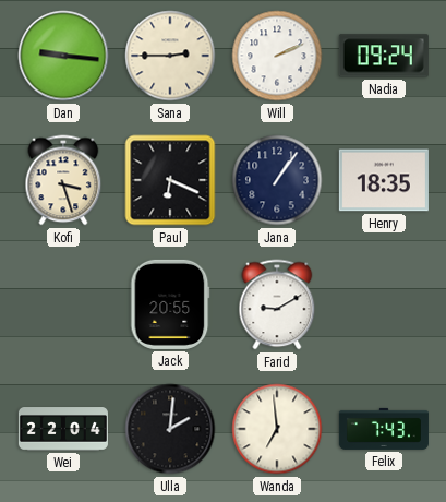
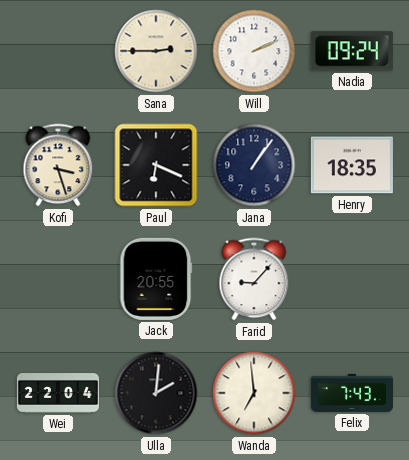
Dan: 9:16 -> none
Farid: 9:10 -> 9:07
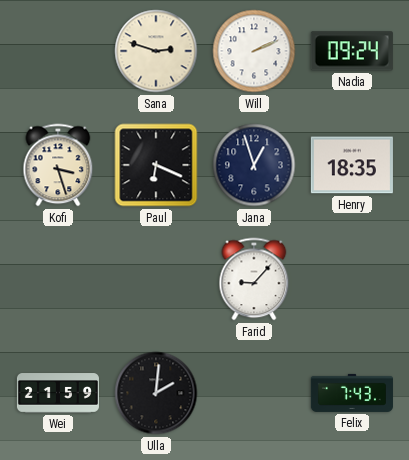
Sana: 2:45 -> 2:48
Jana: 1:06 -> 12:57
Jack: 20:55 -> none
Wei: 22:04 -> 21:59
Wanda: 6:59 -> none
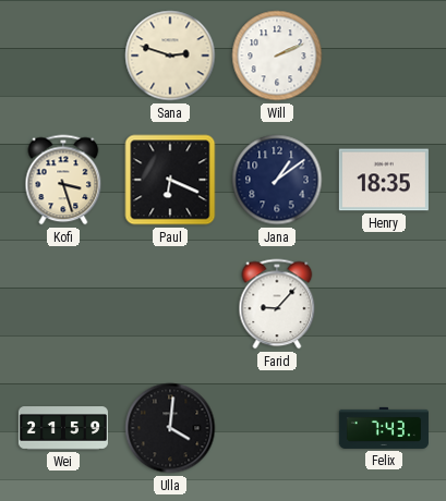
Nadia: 09:24 -> none
Jana: 12:57 -> 1:09
Ulla: 2:01 -> 4:01
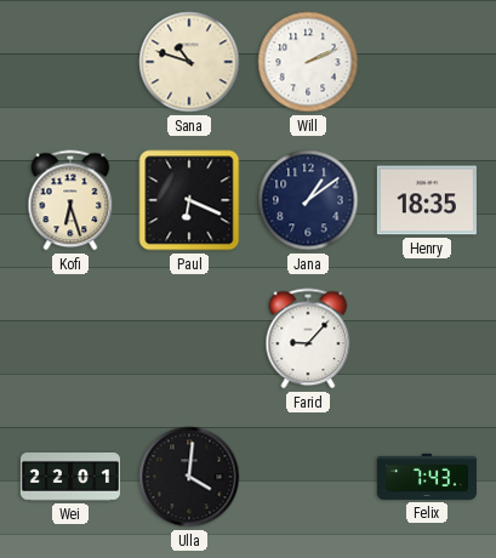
Sana: 2:48 -> 10:48
Kofi: 3:27 -> 6:27
Wei: 21:59 -> 22:01
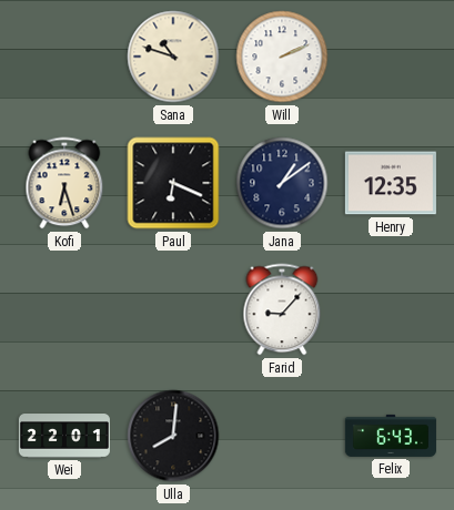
Henry: 18:35 -> 12:35
Ulla: 4:01 -> 8:01
Felix: 7:43 -> 6:43
